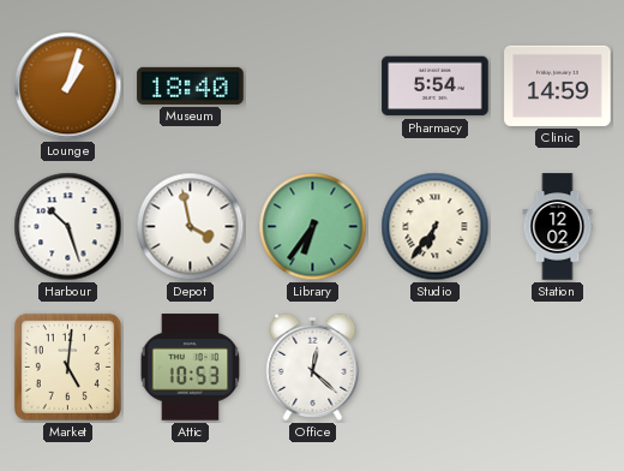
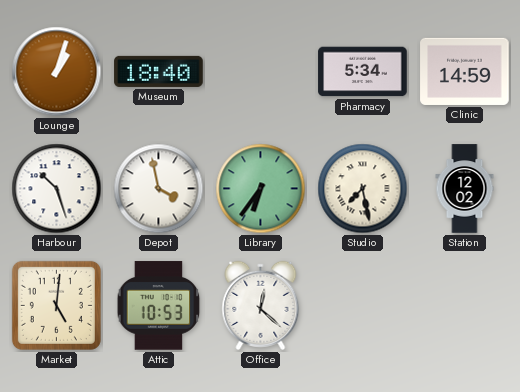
Pharmacy: 5:54 -> 5:34
Studio: 6:36 -> 7:28
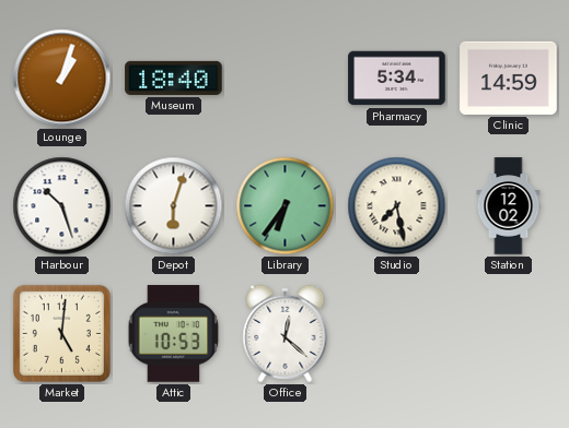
Depot: 3:58 -> 6:03
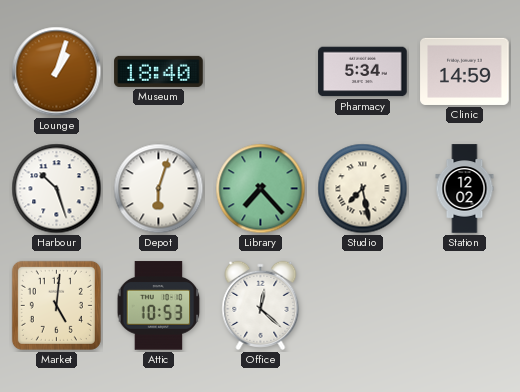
Library: 6:36 -> 7:23
